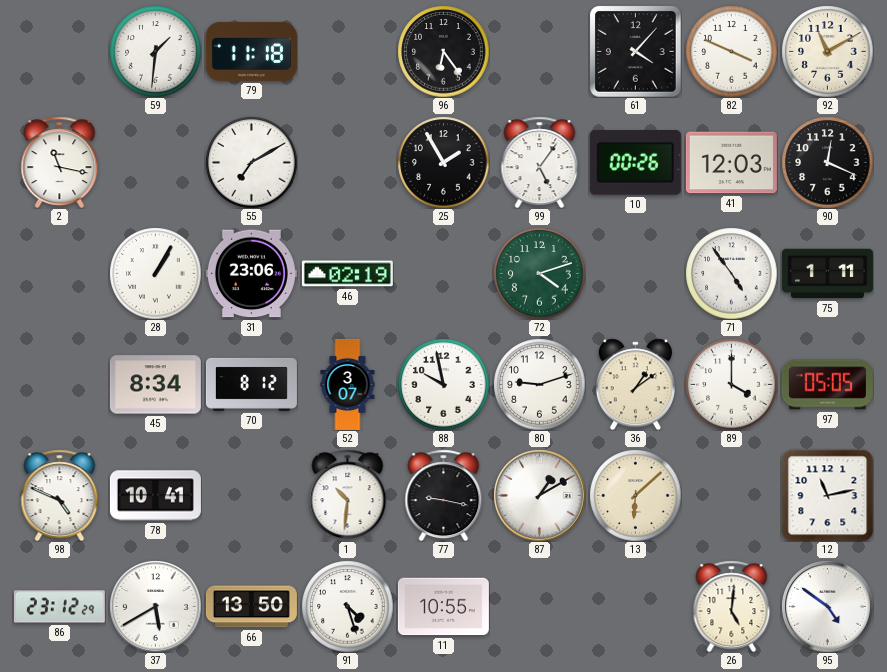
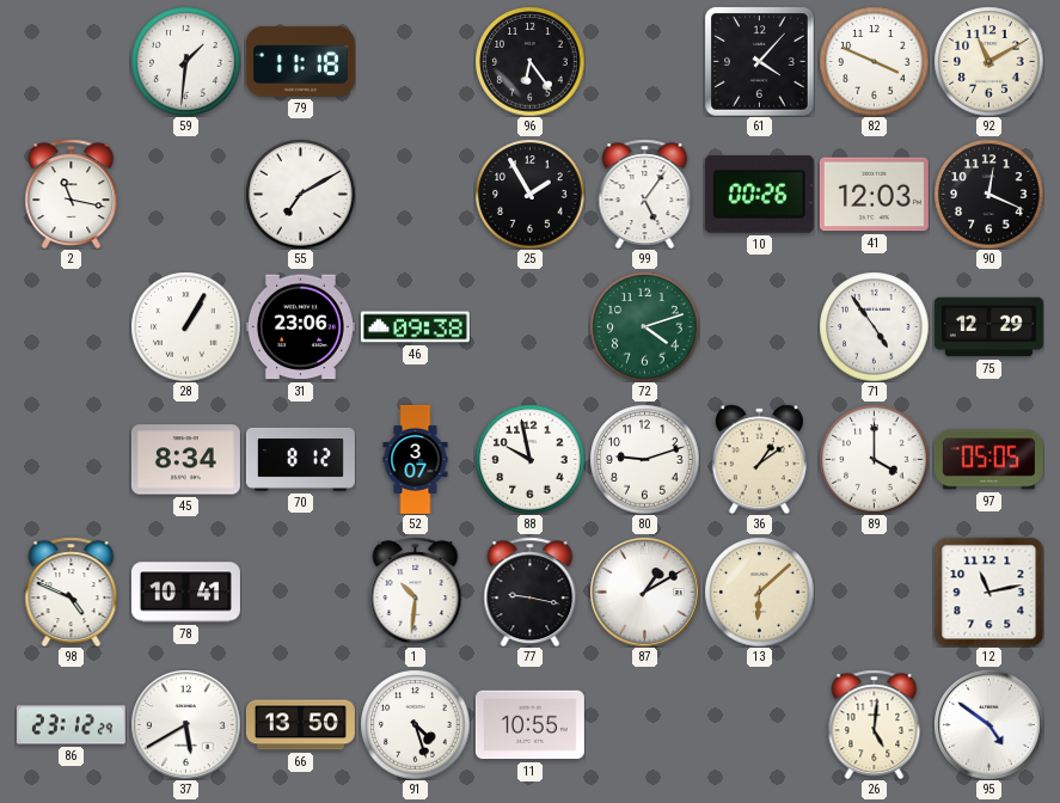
46: 02:19 -> 09:38
75: 1:11 -> 12:29
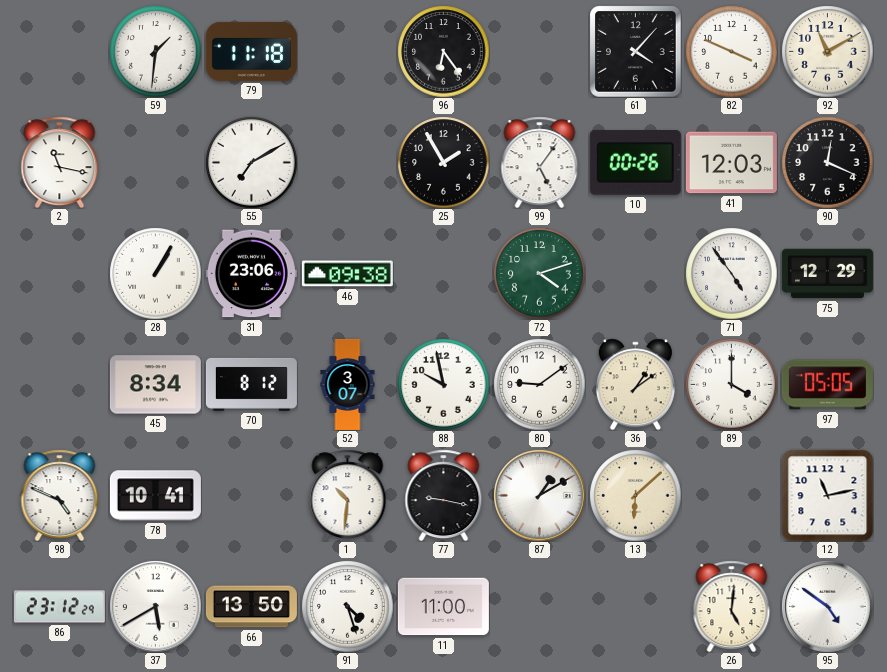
80: 9:12 -> 9:09
11: 10:55 -> 11:00
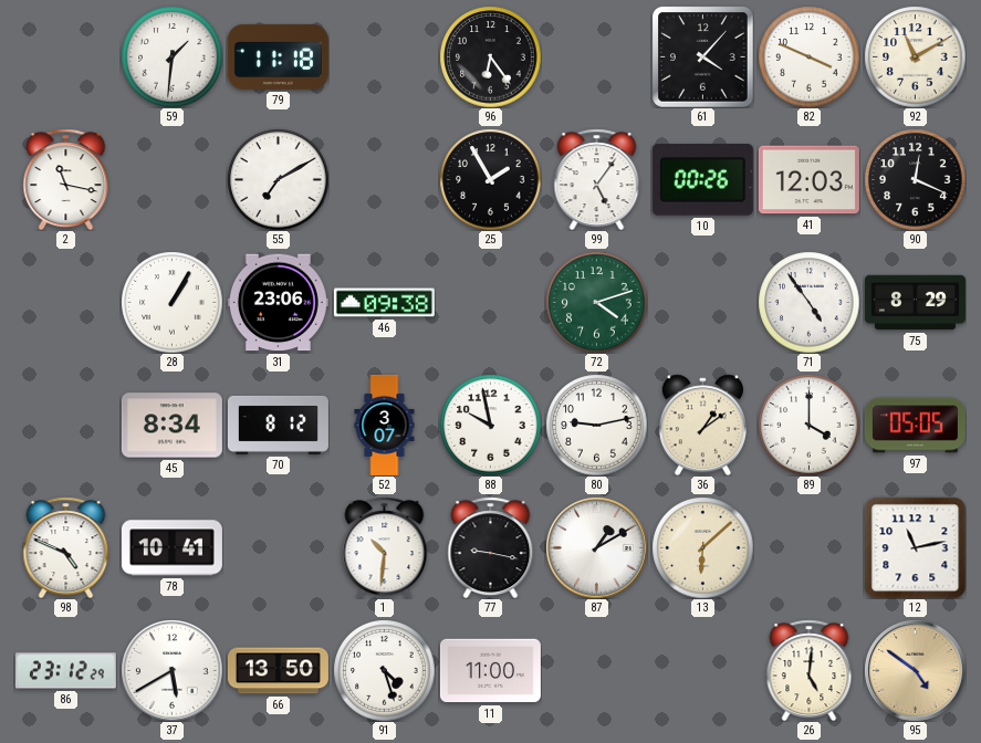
75: 12:29 -> 8:29
80: 9:09 -> 9:13
95 dial: white -> champagne
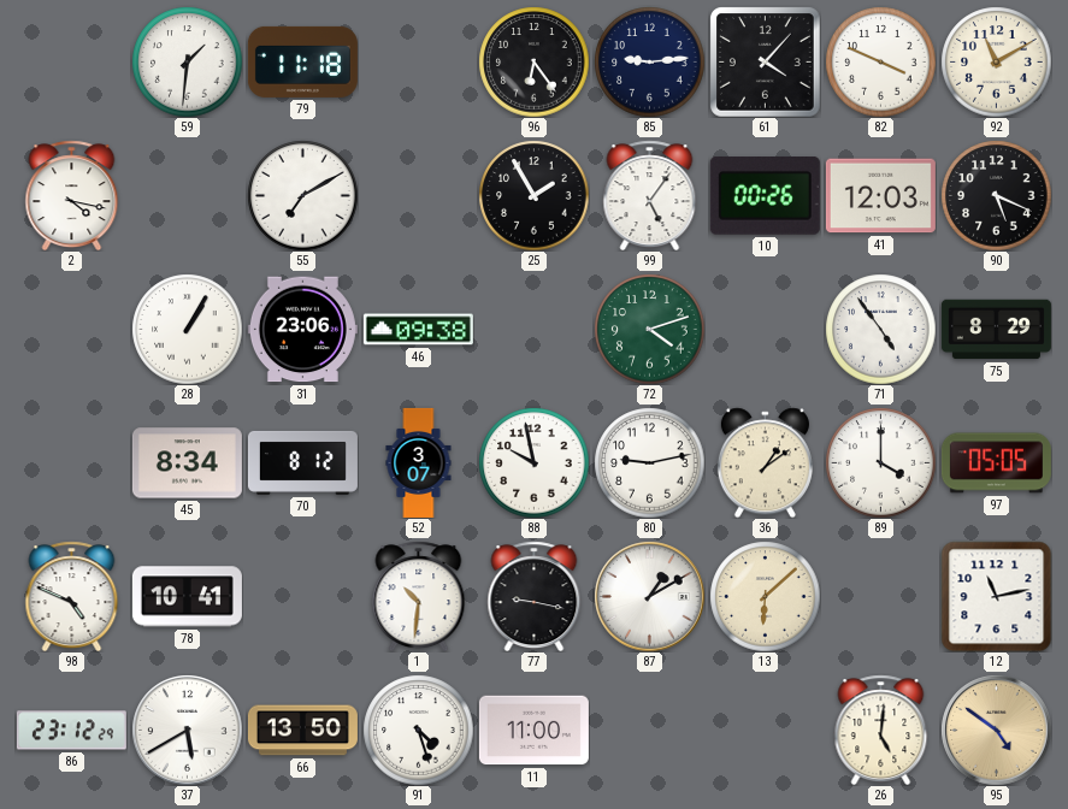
85: none -> 9:14
2: 11:17 -> 4:17
90: 12:19 -> 5:19
